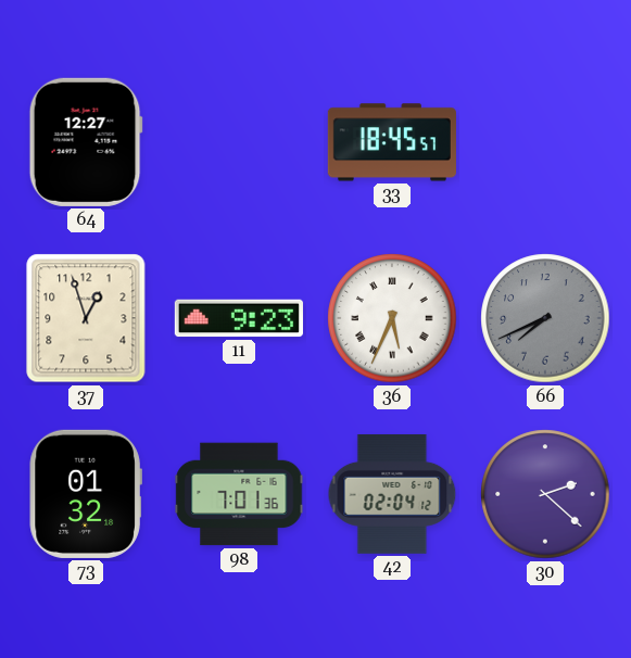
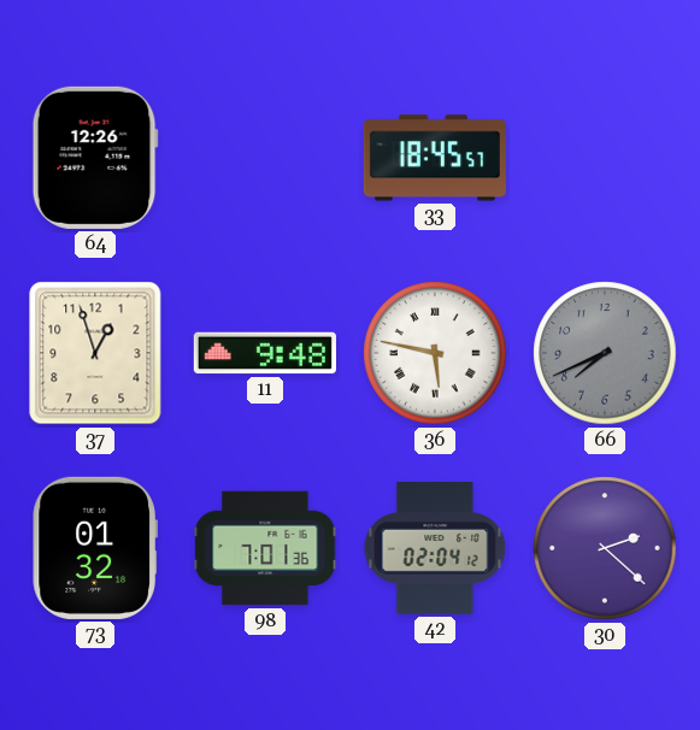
64: 12:27 -> 12:26
11: 9:23 -> 9:48
36: 5:34 -> 5:47
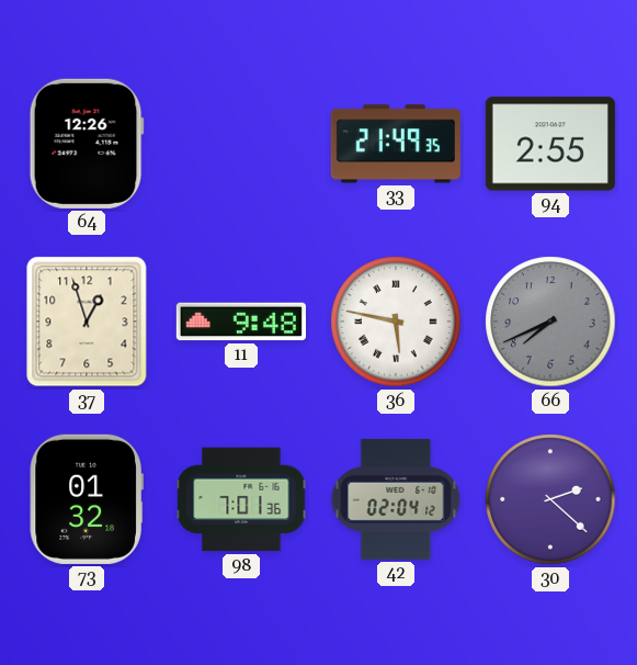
33: 18:45 -> 21:49
94: none -> 2:55
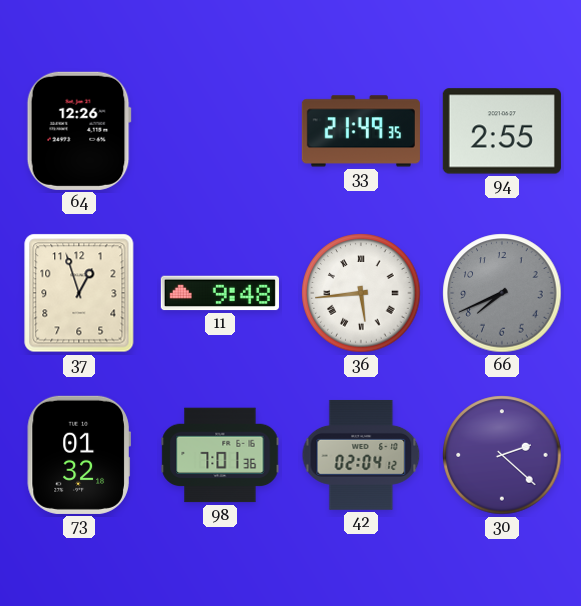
36: 5:47 -> 5:44
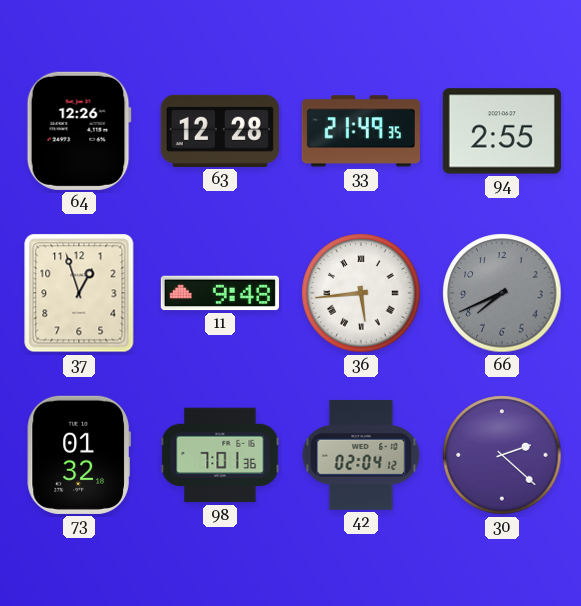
63: none -> 12:28
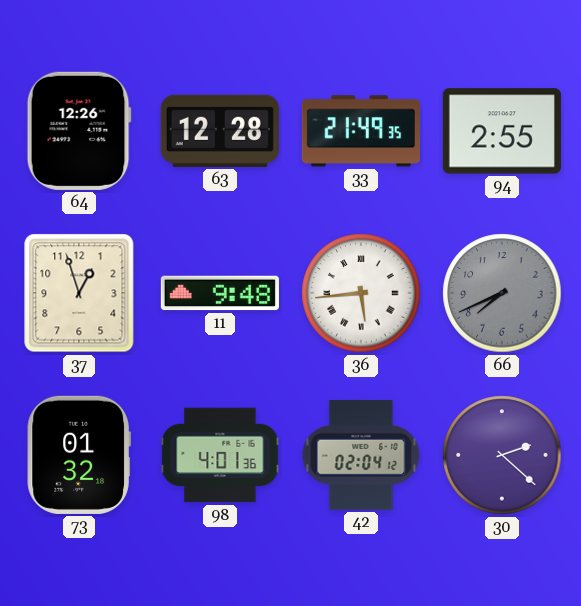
98: 7:01 -> 4:01
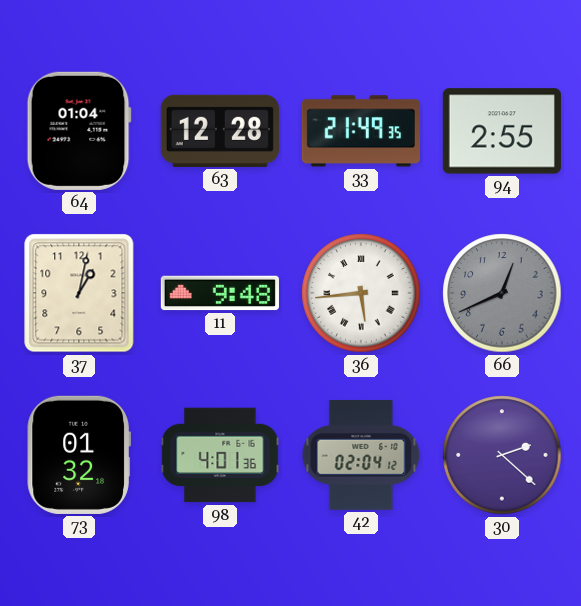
64: 12:26 -> 01:04
37: 12:57 -> 1:02
66: 7:41 -> 12:41
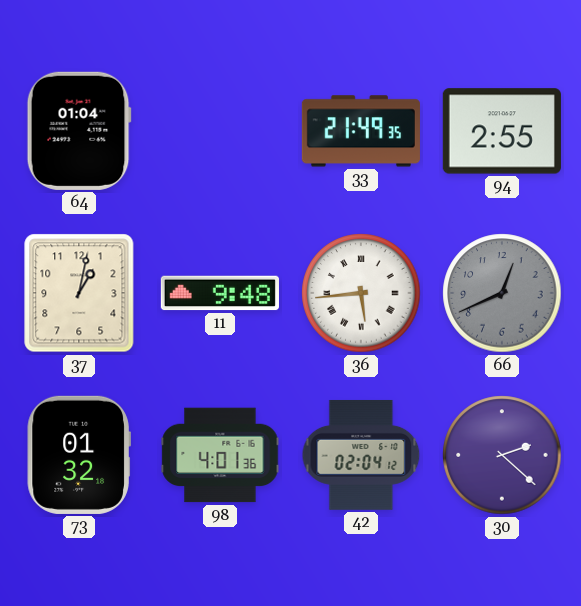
63: 12:28 -> none
